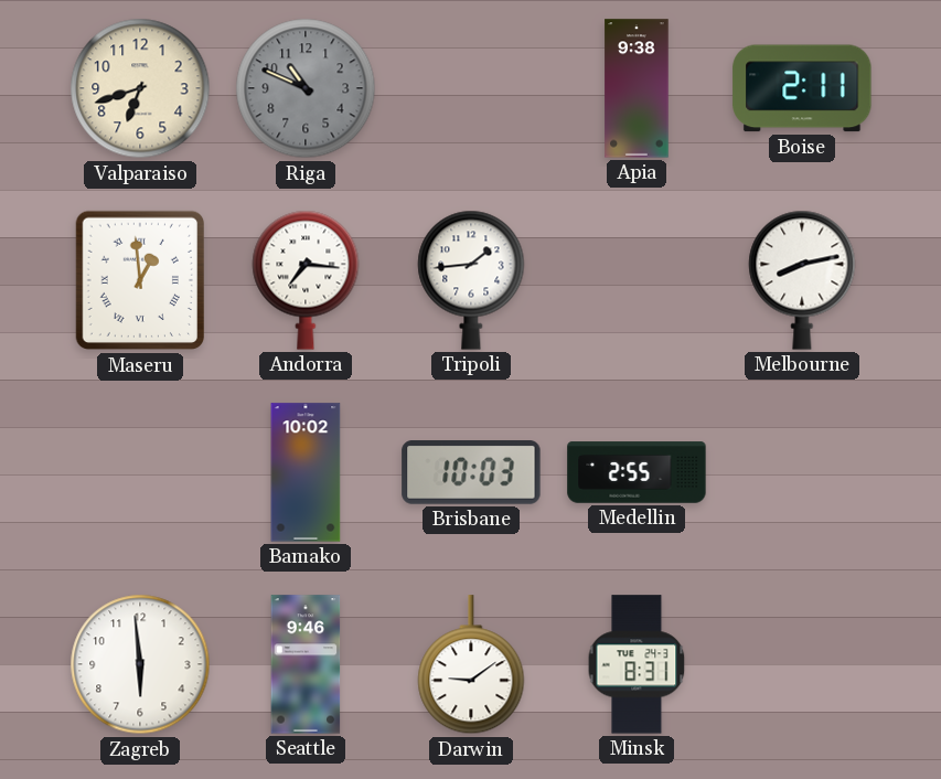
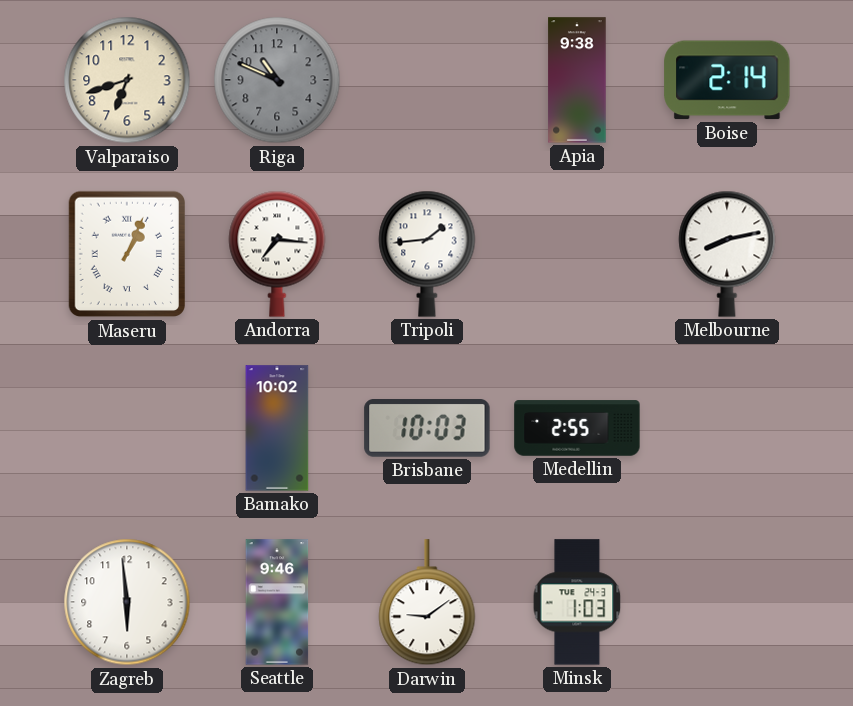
Boise: 2:11 -> 2:14
Maseru: 12:59 -> 1:04
Minsk: 8:31 -> 1:03
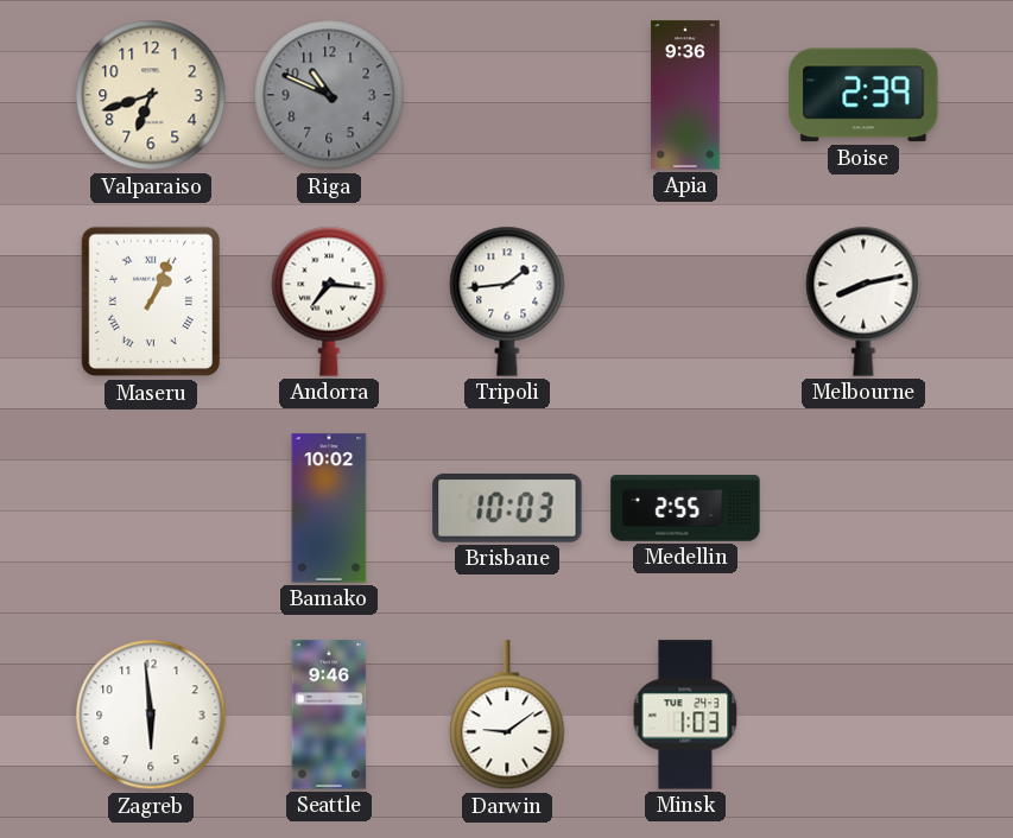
Apia: 9:38 -> 9:36
Boise: 2:14 -> 2:39
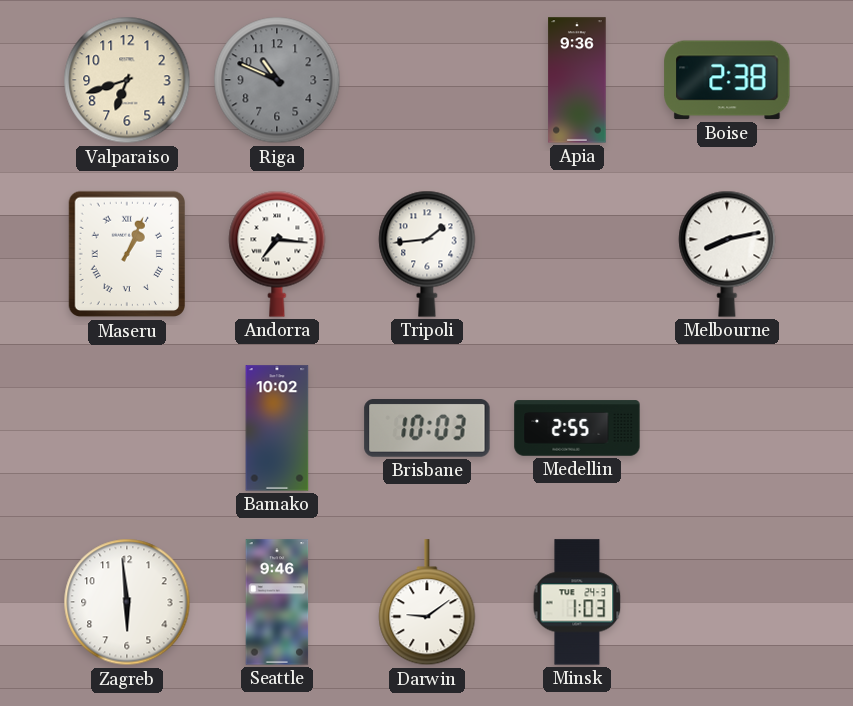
Boise: 2:39 -> 2:38
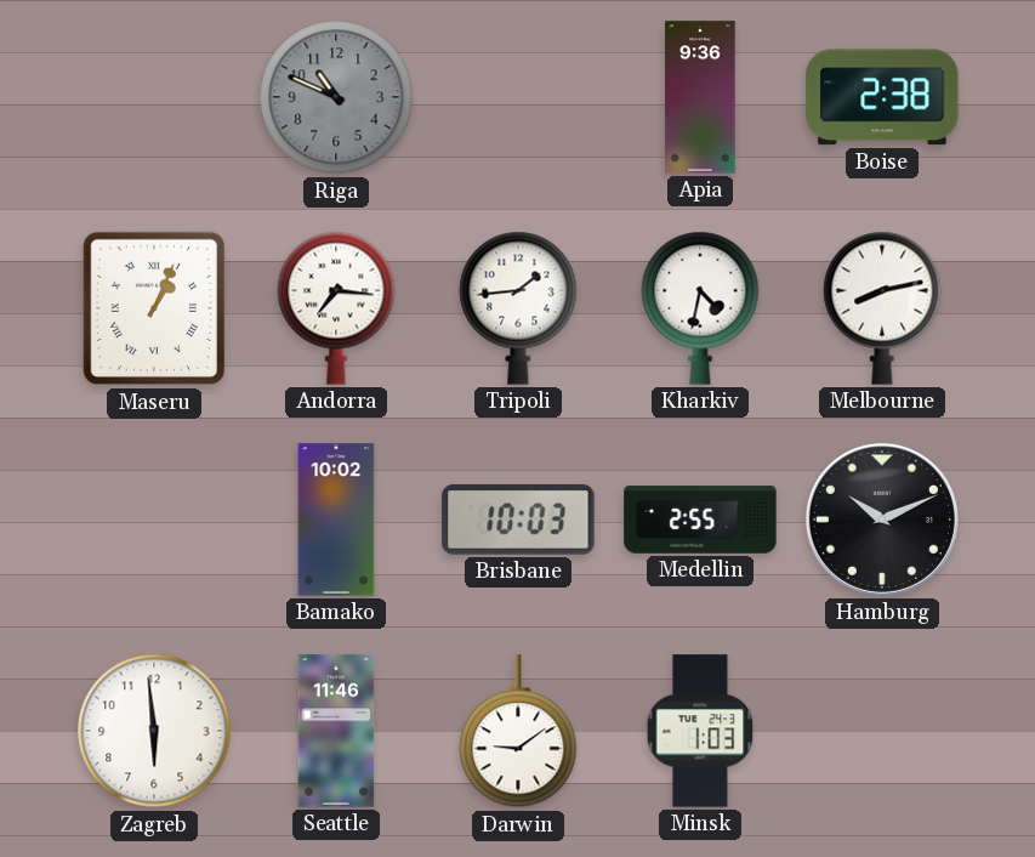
Valparaiso: 6:42 -> none
Kharkiv: none -> 4:32
Hamburg: none -> 10:11
Seattle: 9:46 -> 11:46
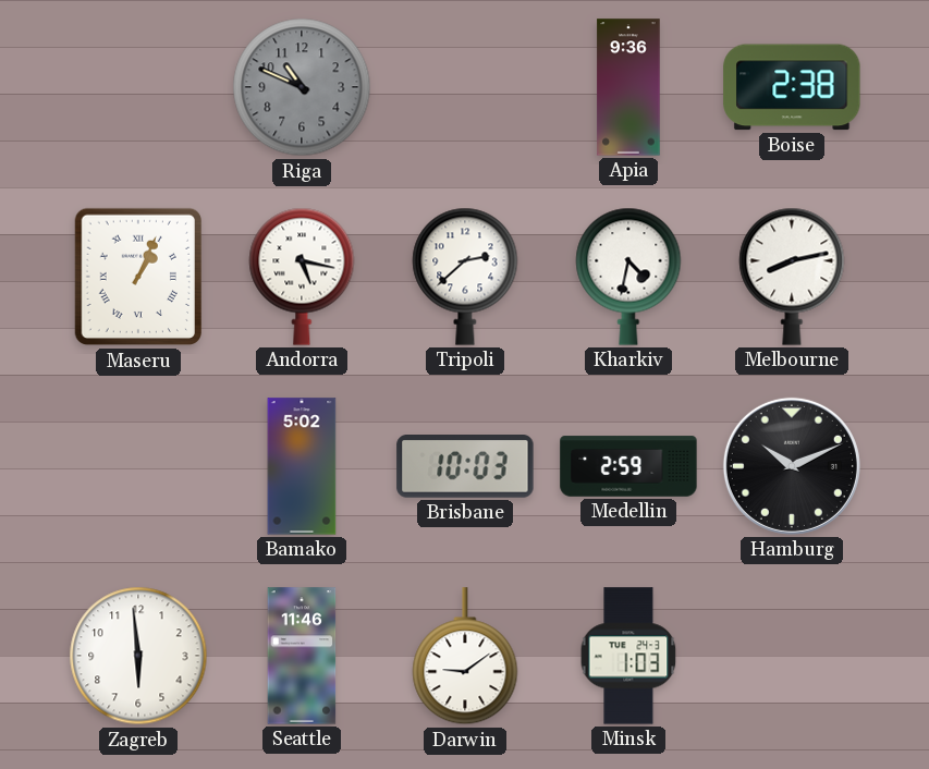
Andorra: 7:16 -> 5:17
Tripoli: 1:44 -> 2:38
Bamako: 10:02 -> 5:02
Medellin: 2:55 -> 2:59
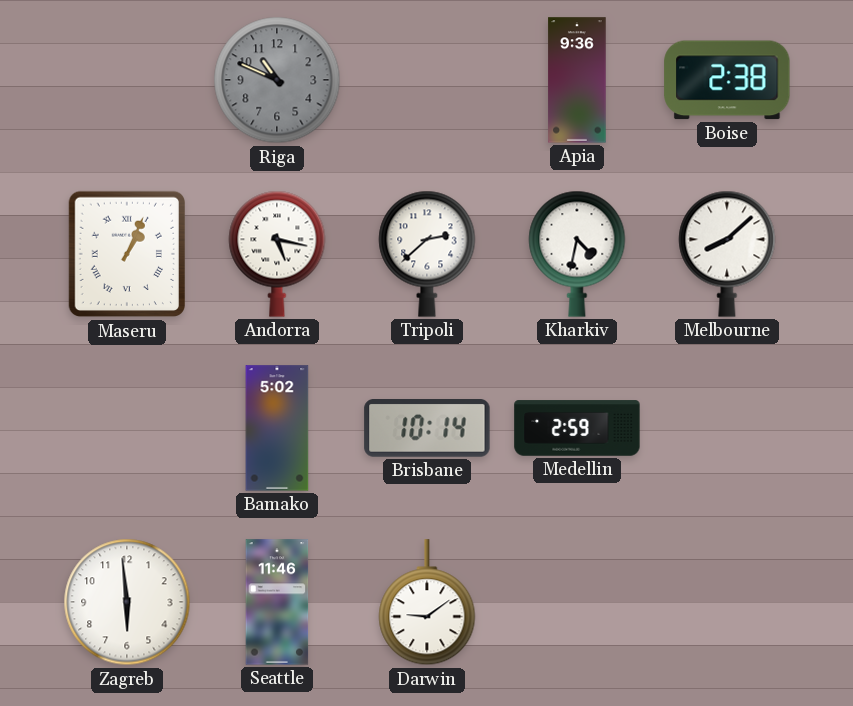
Melbourne: 8:13 -> 8:08
Brisbane: 10:03 -> 10:14
Hamburg: 10:11 -> none
Minsk: 1:03 -> none
